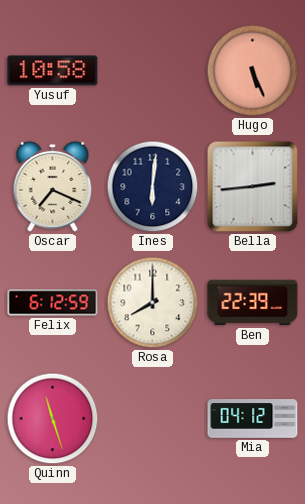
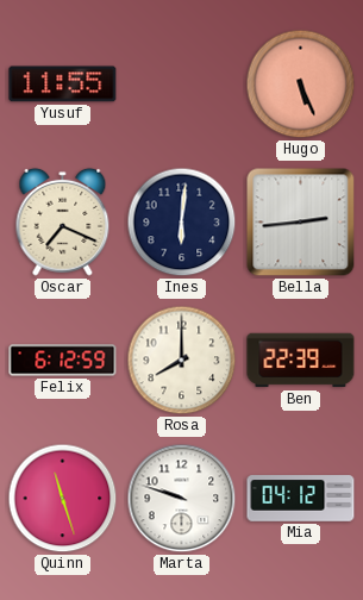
Yusuf: 10:58 -> 11:55
Marta: none -> 9:48
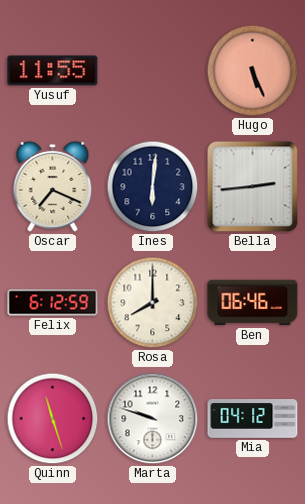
Ben: 22:39 -> 06:46
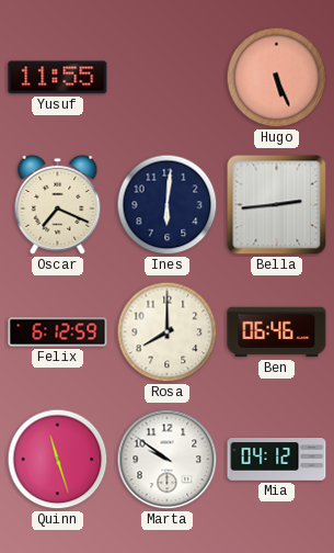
Marta: 9:48 -> 9:51
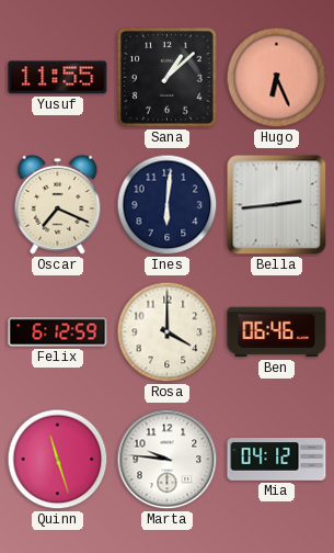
Sana: none -> 1:08
Hugo: 5:26 -> 6:26
Rosa: 8:00 -> 4:00
Marta: 9:51 -> 9:46
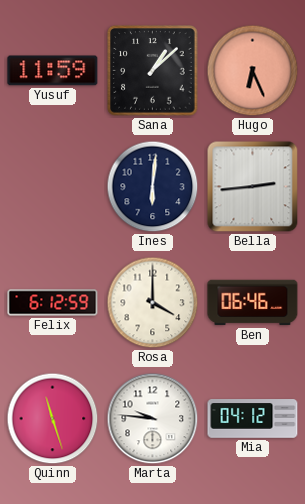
Yusuf: 11:55 -> 11:59
Oscar: 7:19 -> none
